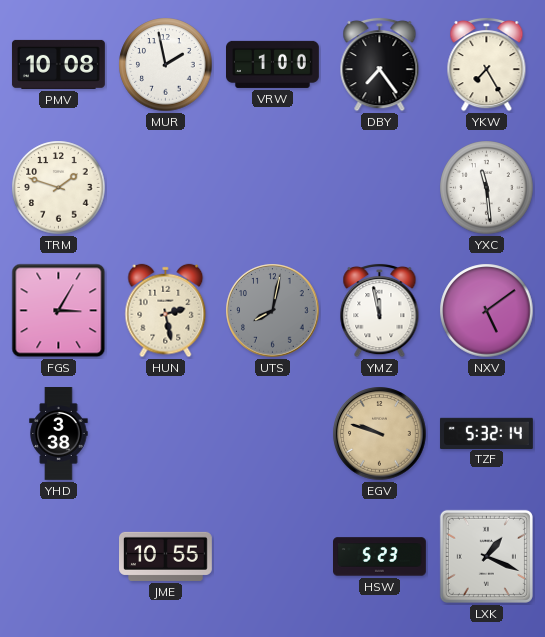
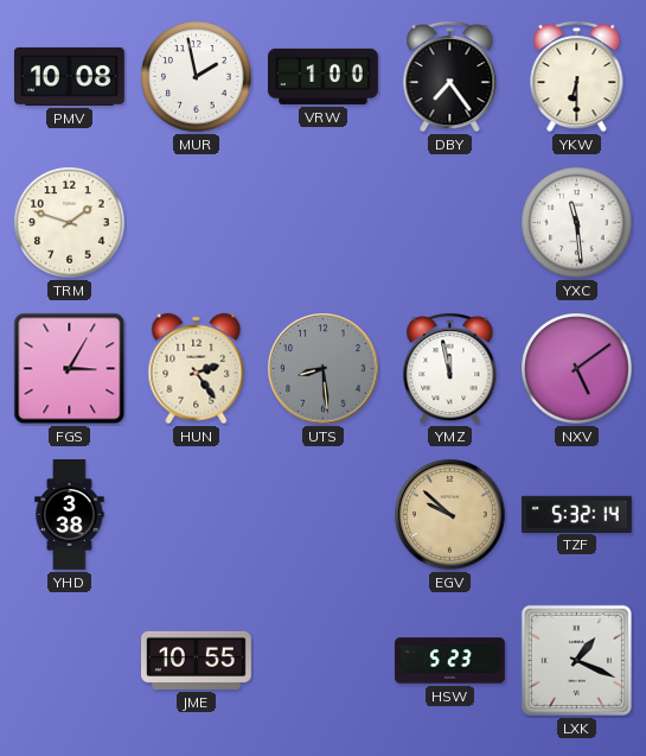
YKW: 7:25 -> 6:30
HUN: 2:28 -> 2:24
UTS: 8:02 -> 8:29
EGV: 9:48 -> 9:52
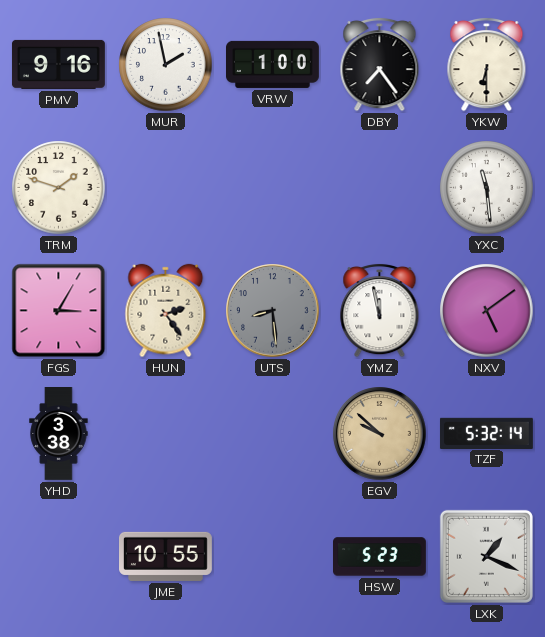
PMV: 10:08 -> 9:16
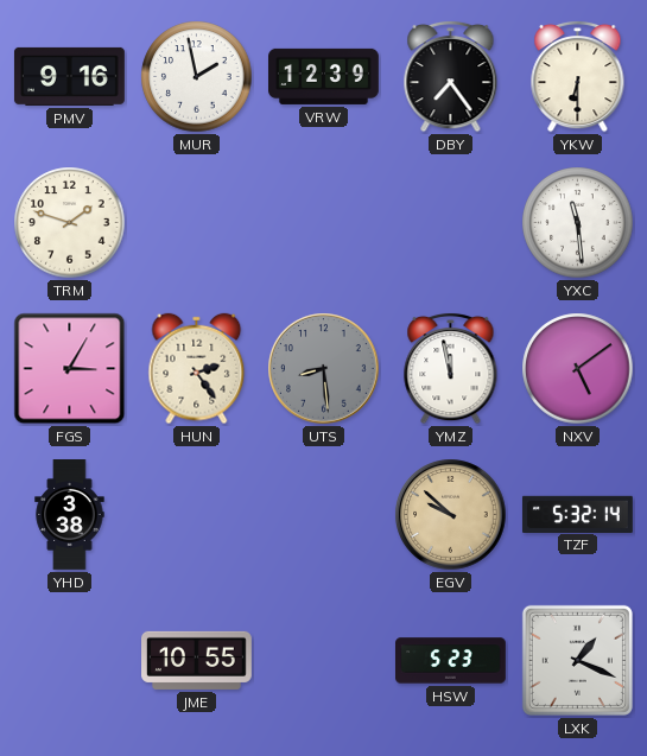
VRW: 1:00 -> 12:39
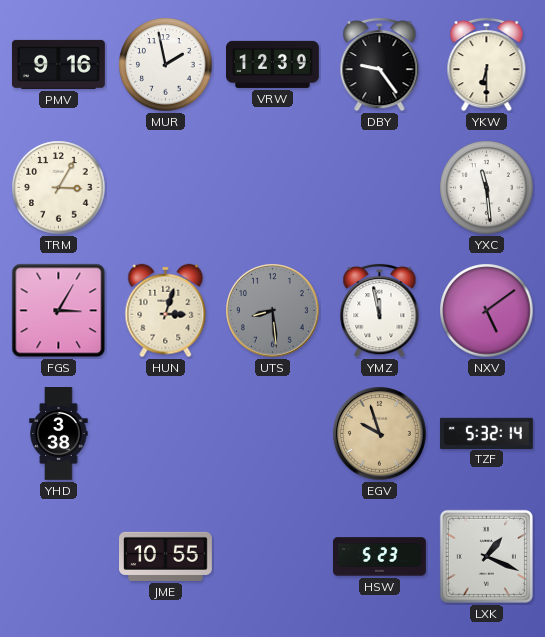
DBY: 7:24 -> 9:24
TRM: 1:48 -> 3:05
HUN: 2:24 -> 3:03
EGV: 9:52 -> 9:57
